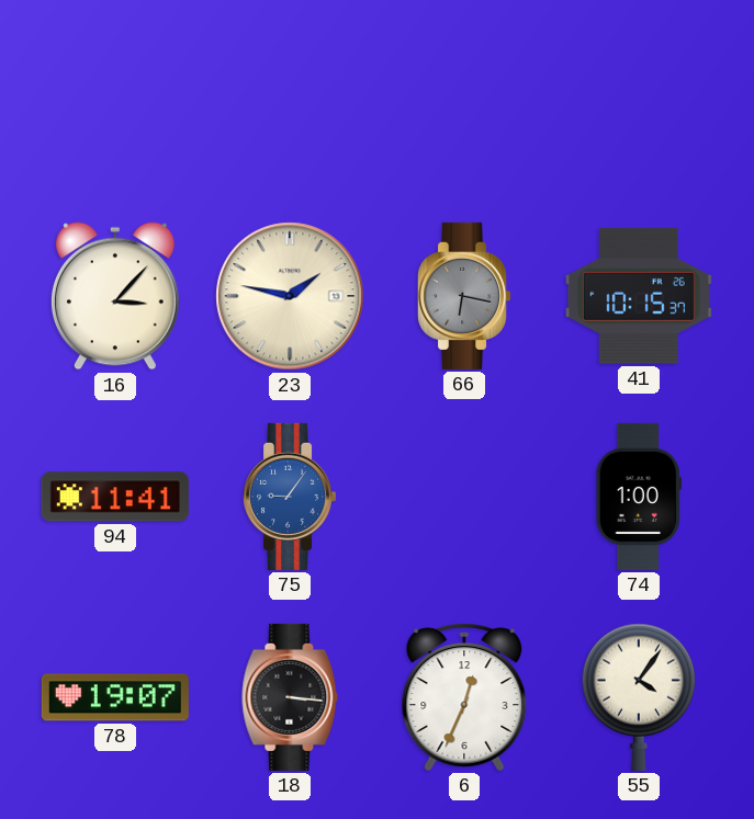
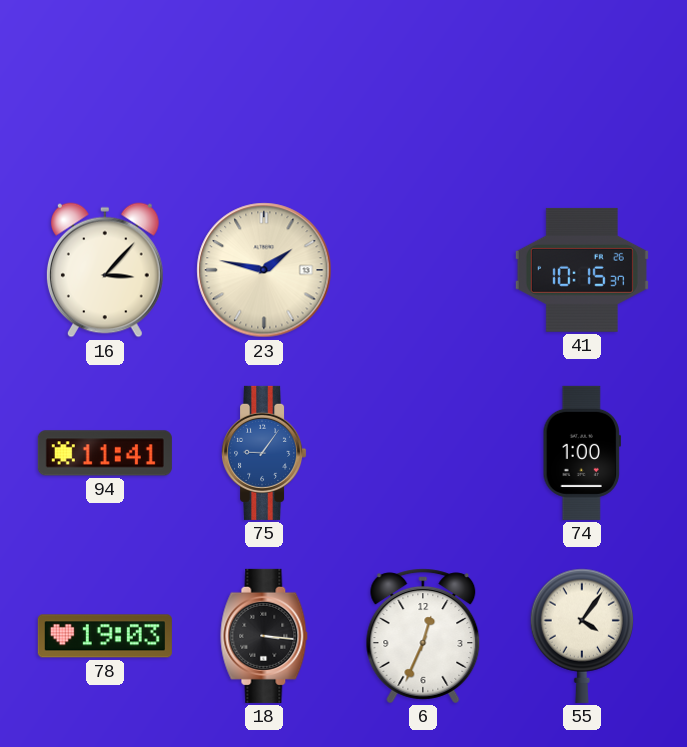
66: 6:17 -> none
78: 19:07 -> 19:03
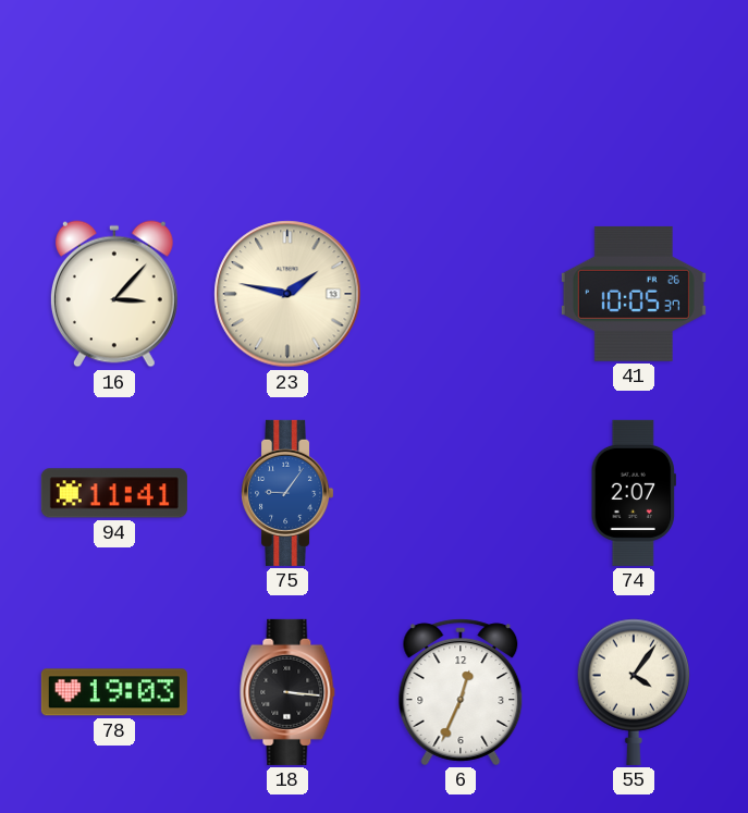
41: 10:15 -> 10:05
74: 1:00 -> 2:07
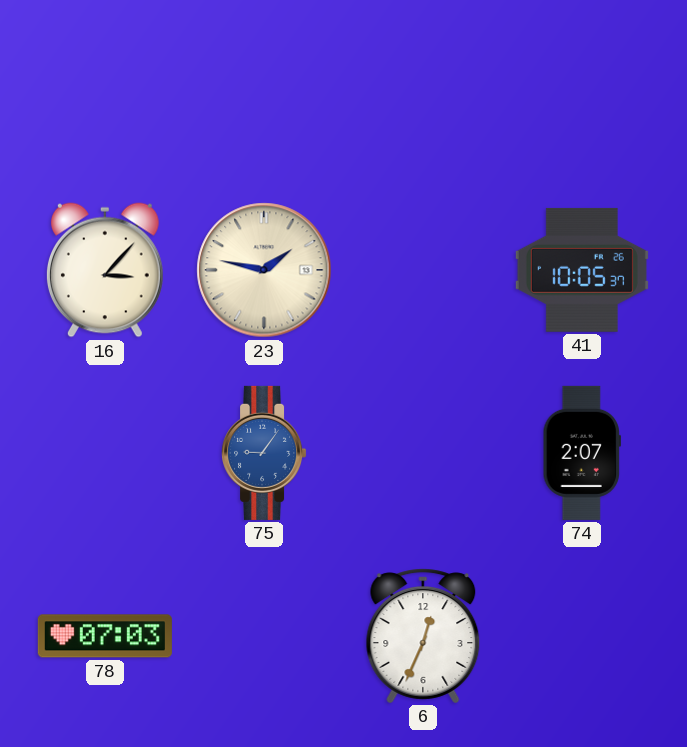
94: 11:41 -> none
78: 19:03 -> 07:03
18: 3:16 -> none
55: 4:06 -> none
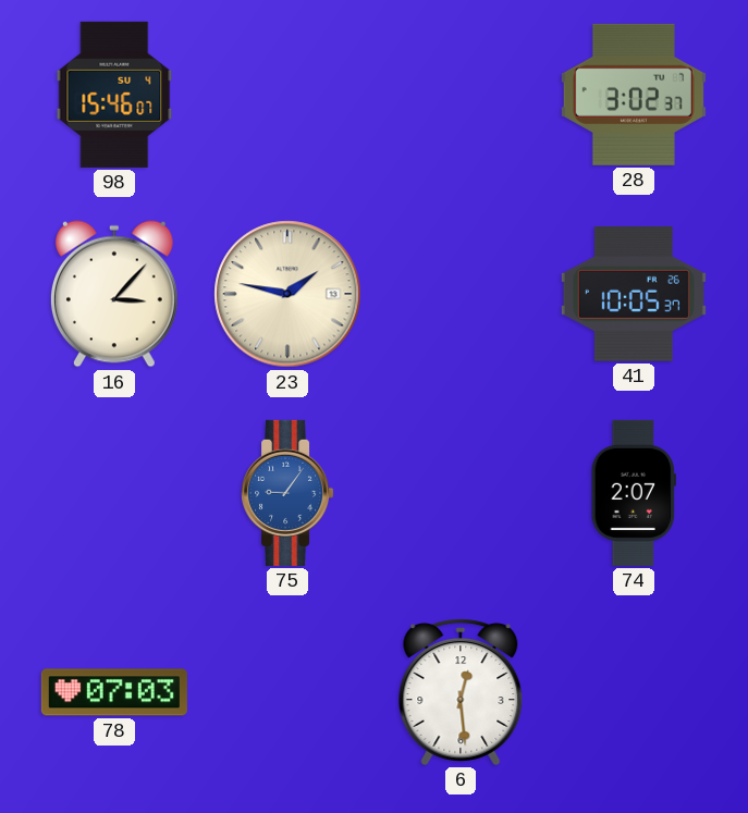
98: none -> 15:46
28: none -> 3:02
6: 12:34 -> 12:29
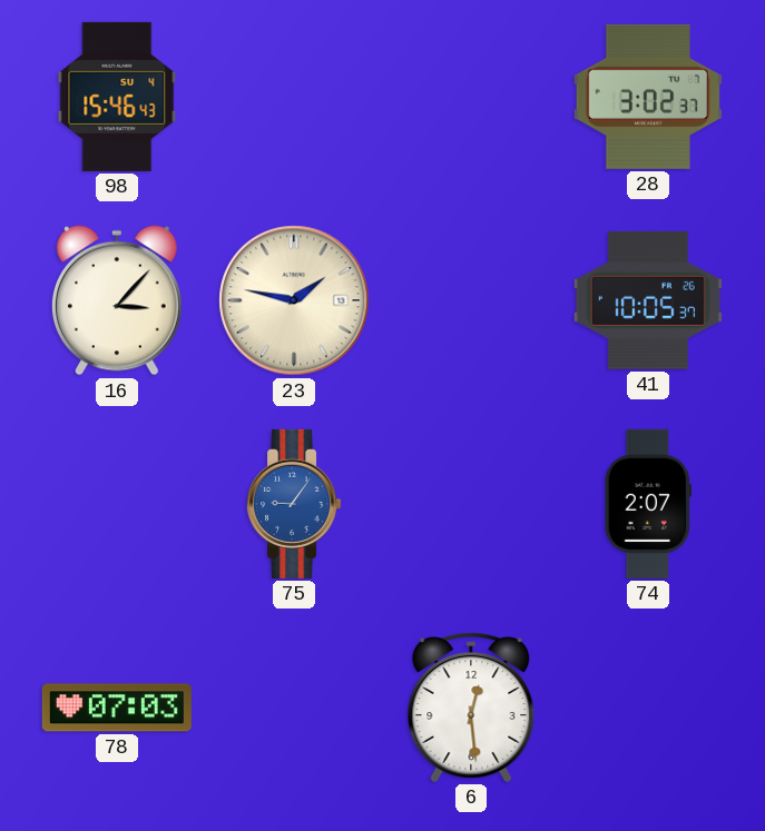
98: 15:46:07 -> 15:46:43
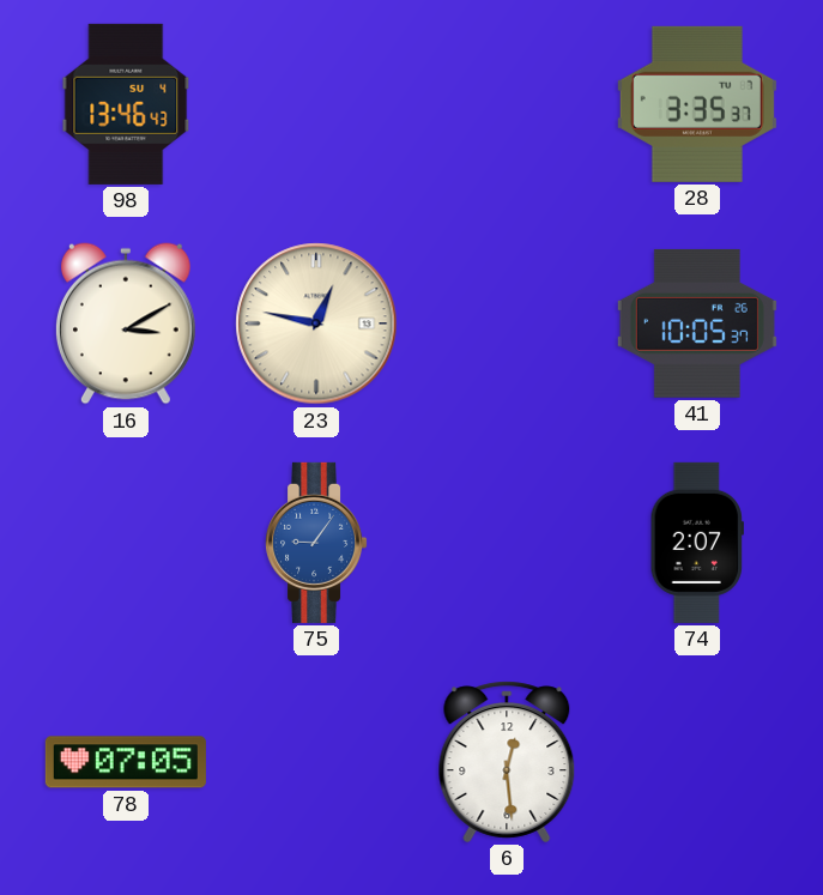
98: 15:46 -> 13:46
28: 3:02 -> 3:35
16: 3:07 -> 3:10
23: 1:47 -> 12:47
78: 07:03 -> 07:05
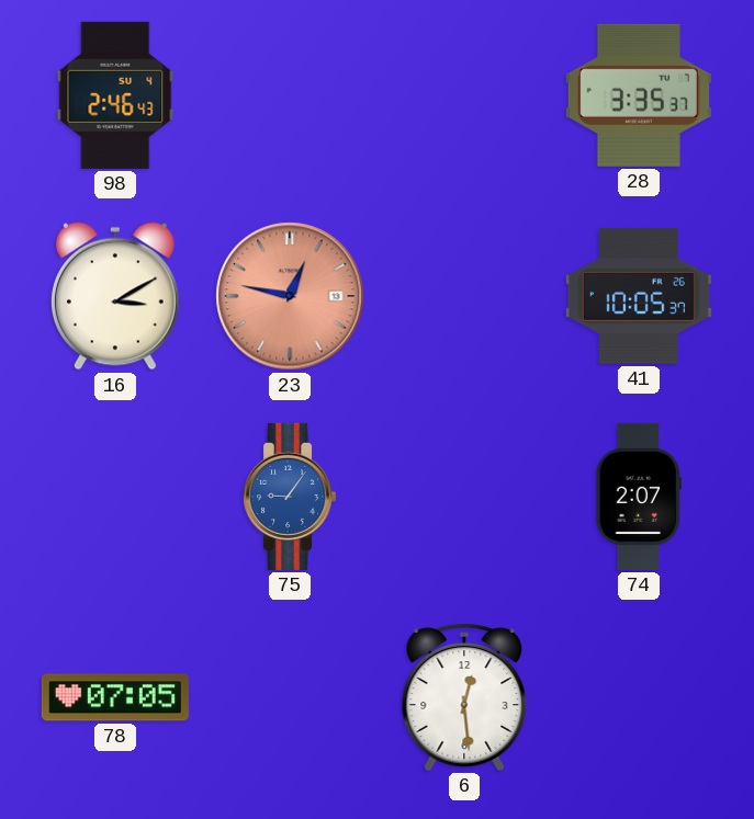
98: 13:46 -> 2:46
23 dial: cream -> salmon
